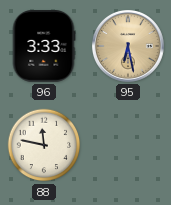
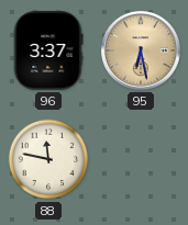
96: 3:33 -> 3:37
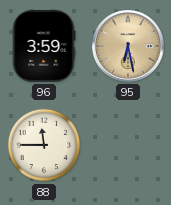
96: 3:37 -> 3:59
88: 11:47 -> 11:45
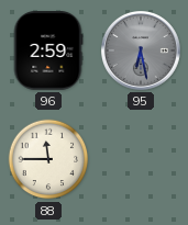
96: 3:59 -> 2:59
95 dial: champagne -> grey
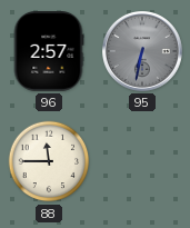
96: 2:59 -> 2:57
95: 6:28 -> 6:32
